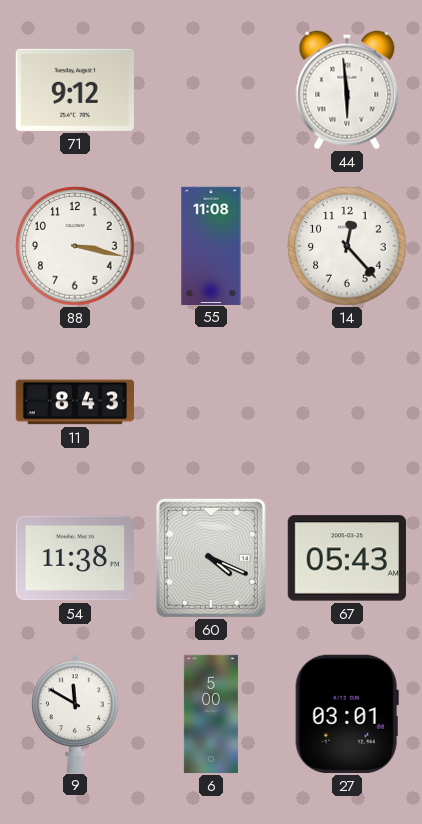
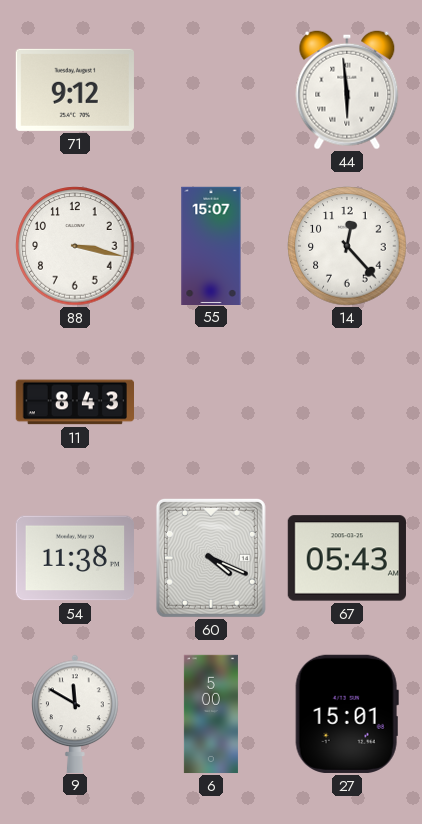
55: 11:08 -> 15:07
27: 03:01 -> 15:01
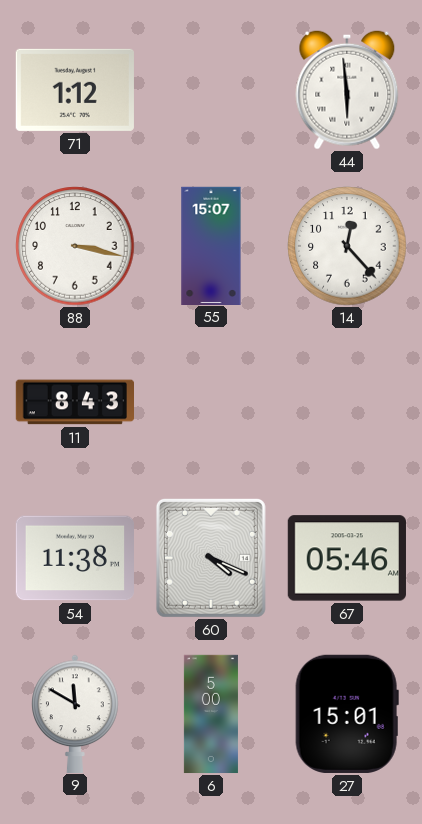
71: 9:12 -> 1:12
67: 05:43 -> 05:46
